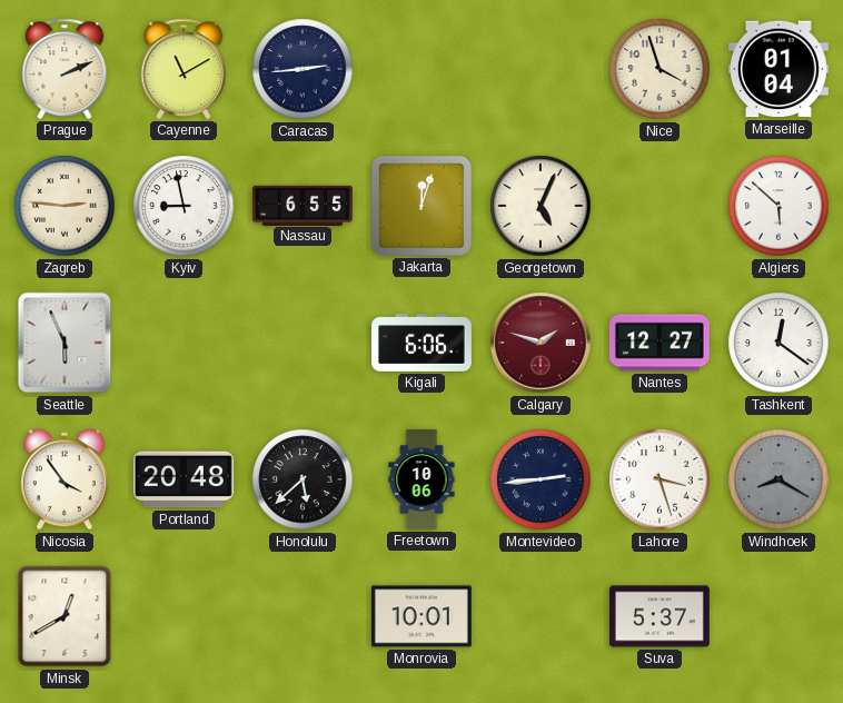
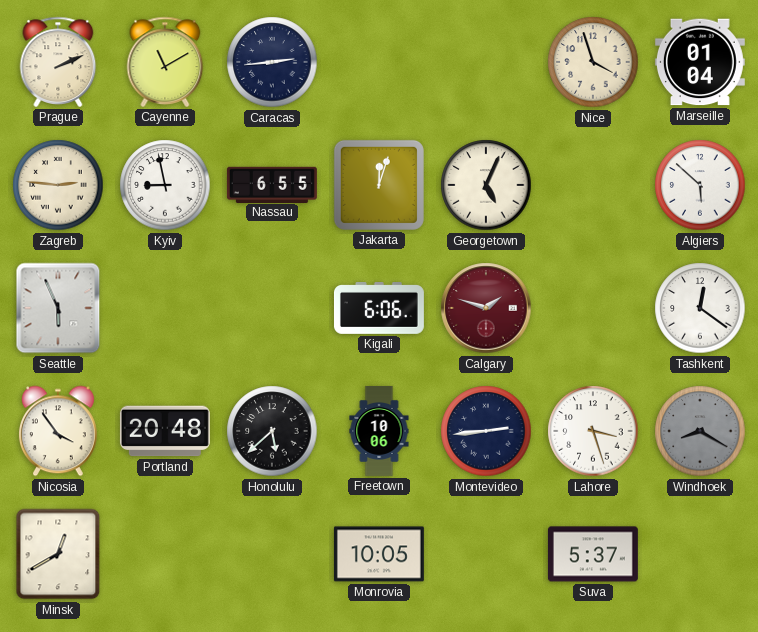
Nantes: 12:27 -> none
Monrovia: 10:01 -> 10:05
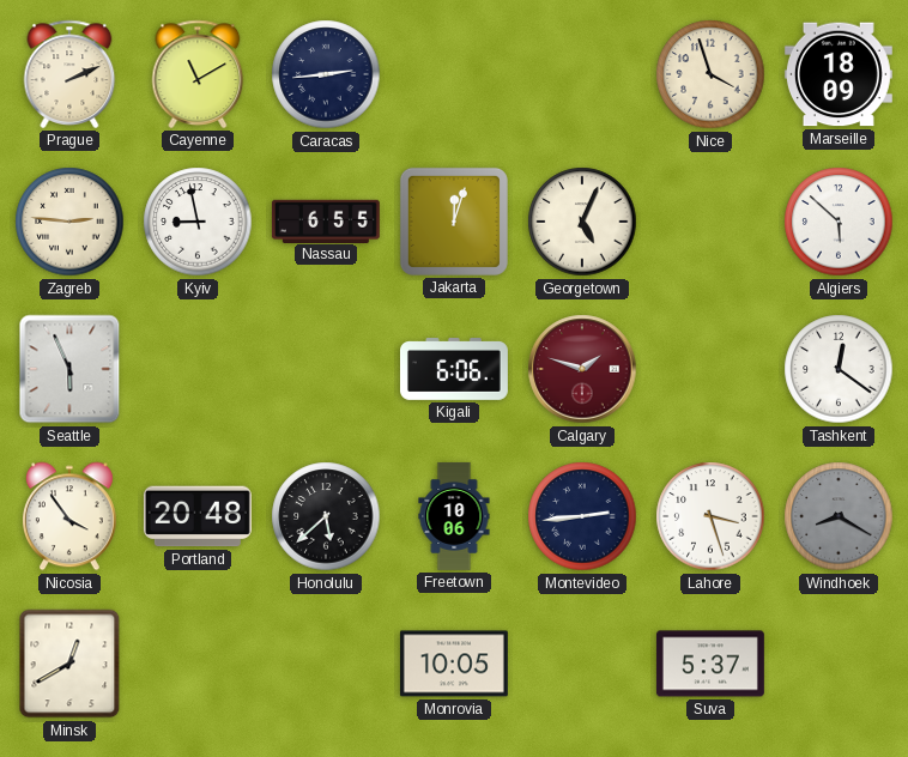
Marseille: 01:04 -> 18:09
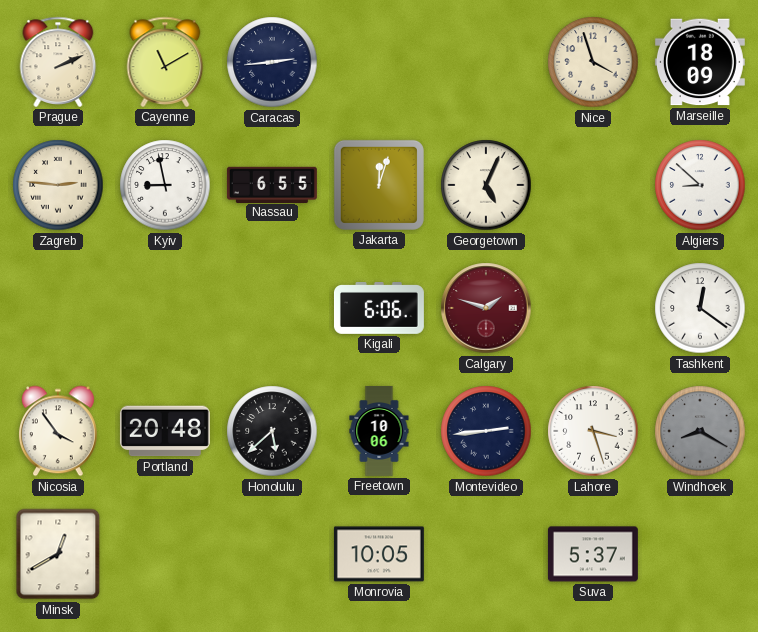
Algiers: 5:52 -> 8:52
Seattle: 5:56 -> none
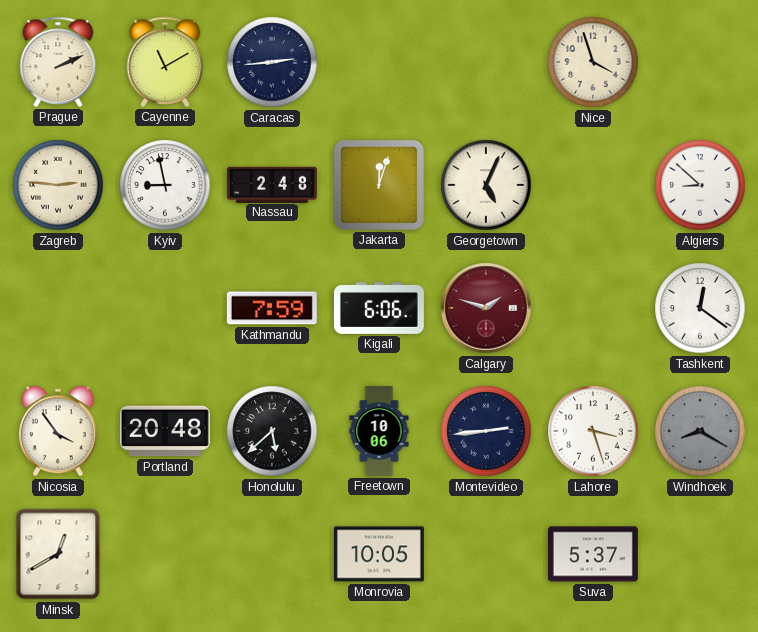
Marseille: 18:09 -> none
Nassau: 6:55 -> 2:48
Kathmandu: none -> 7:59
